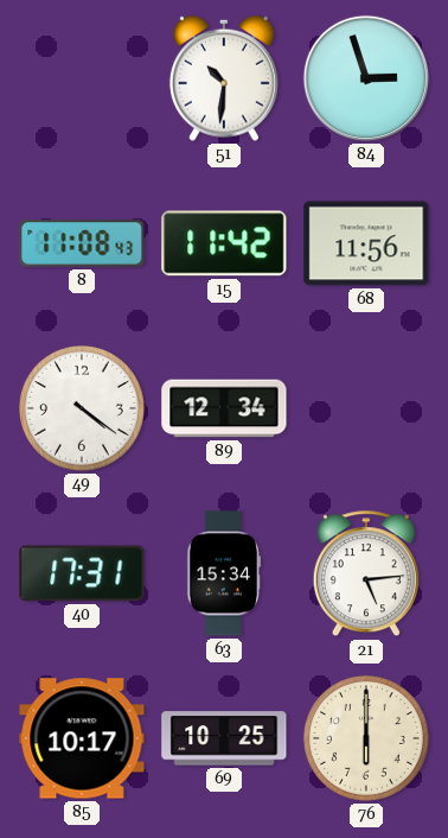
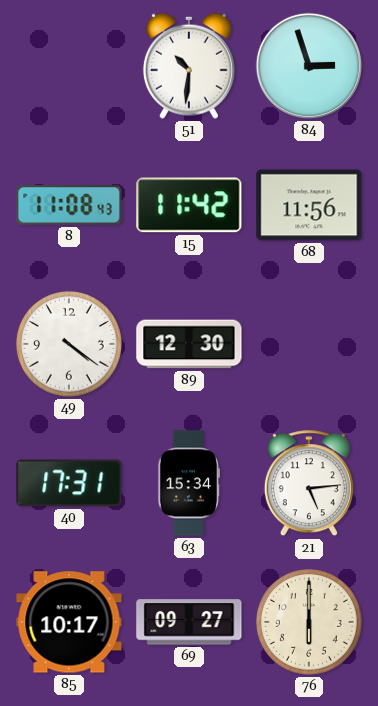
89: 12:34 -> 12:30
69: 10:25 -> 09:27
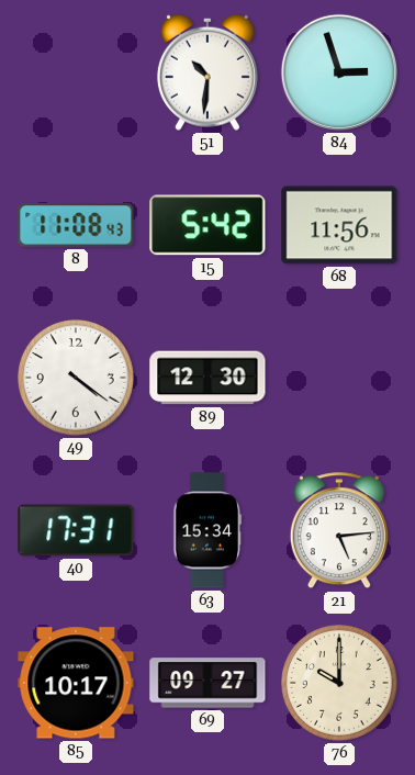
15: 11:42 -> 5:42
76: 6:00 -> 10:00
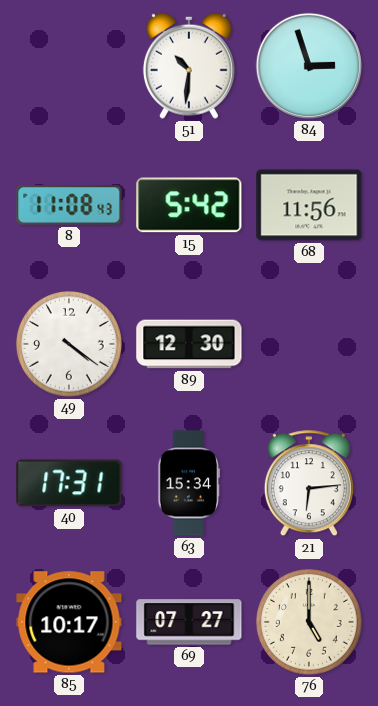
21: 5:14 -> 6:14
69: 09:27 -> 07:27
76: 10:00 -> 5:00
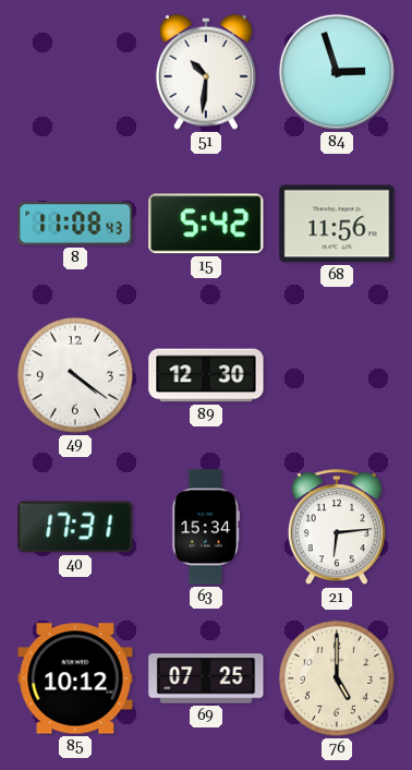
85: 10:17 -> 10:12
69: 07:27 -> 07:25
